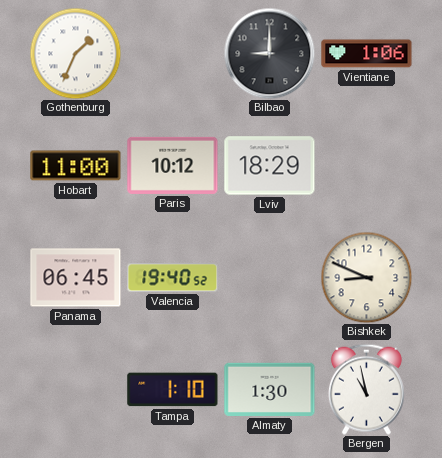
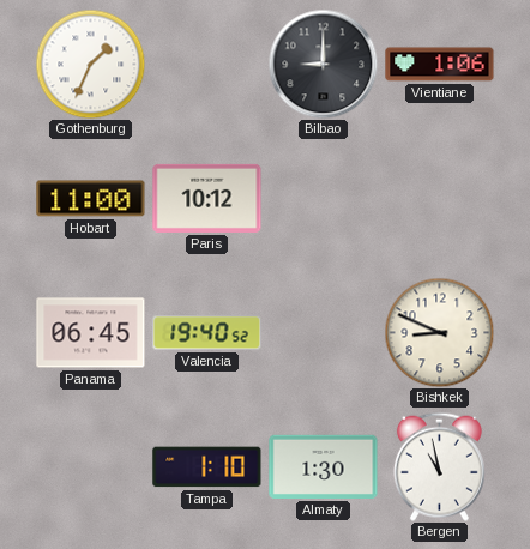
Lviv: 18:29 -> none
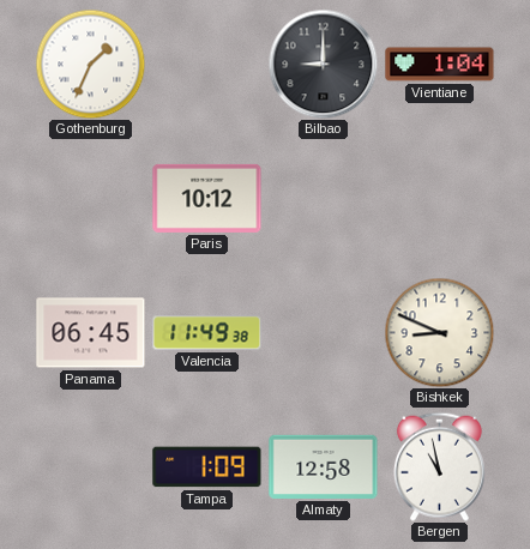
Vientiane: 1:06 -> 1:04
Hobart: 11:00 -> none
Valencia: 19:40 -> 11:49
Tampa: 1:10 -> 1:09
Almaty: 1:30 -> 12:58
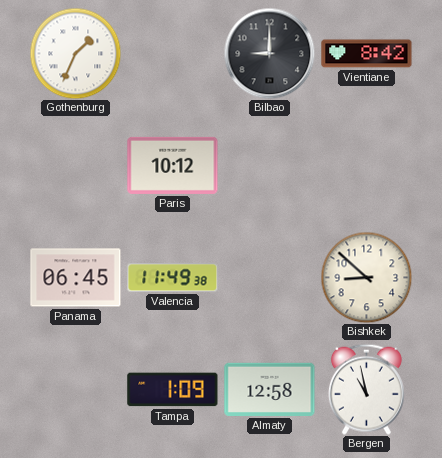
Vientiane: 1:04 -> 8:42
Bishkek: 8:49 -> 8:52
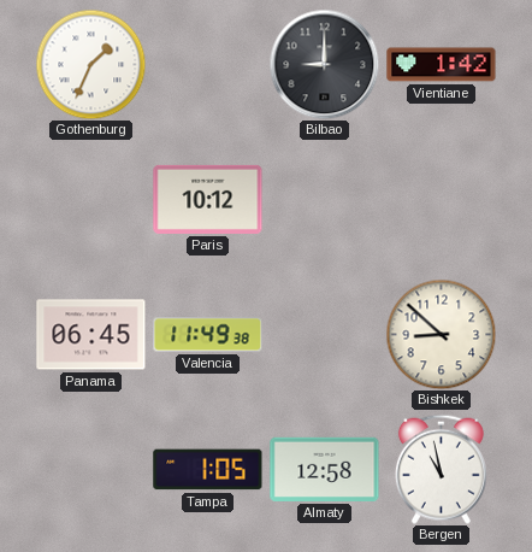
Vientiane: 8:42 -> 1:42
Tampa: 1:09 -> 1:05
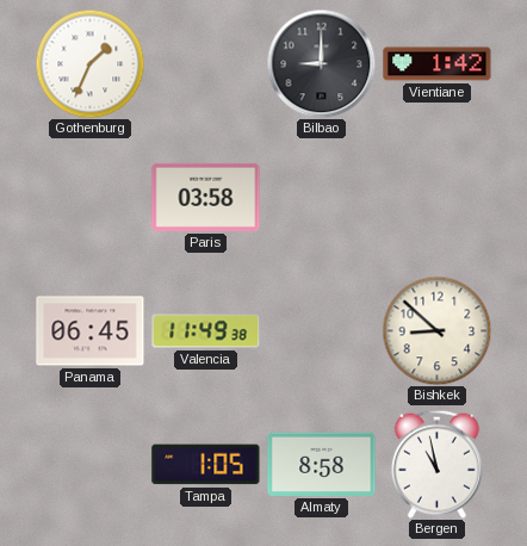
Paris: 10:12 -> 03:58
Almaty: 12:58 -> 8:58
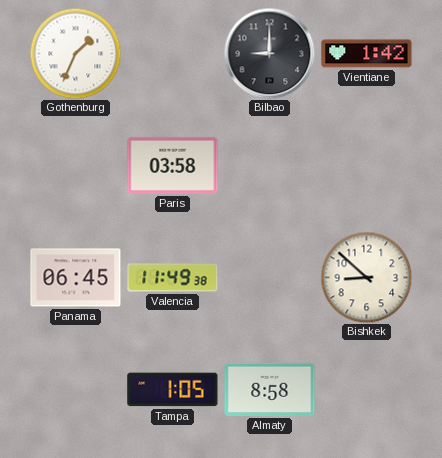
Bergen: 10:58 -> none
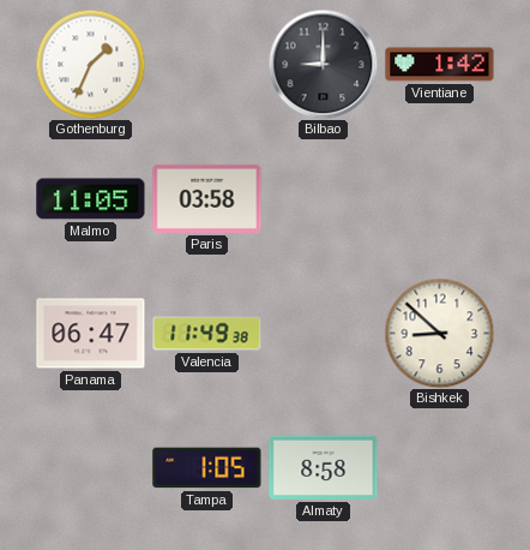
Malmo: none -> 11:05
Panama: 06:45 -> 06:47
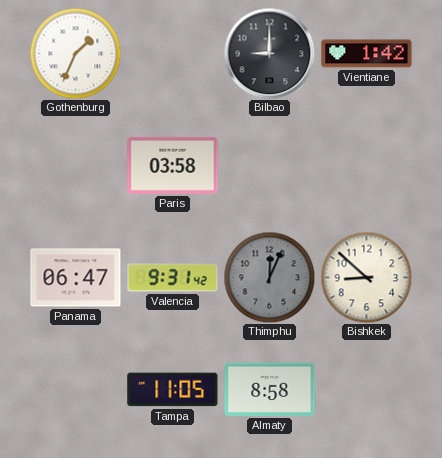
Malmo: 11:05 -> none
Valencia: 11:49 -> 9:31
Thimphu: none -> 12:04
Tampa: 1:05 -> 11:05
